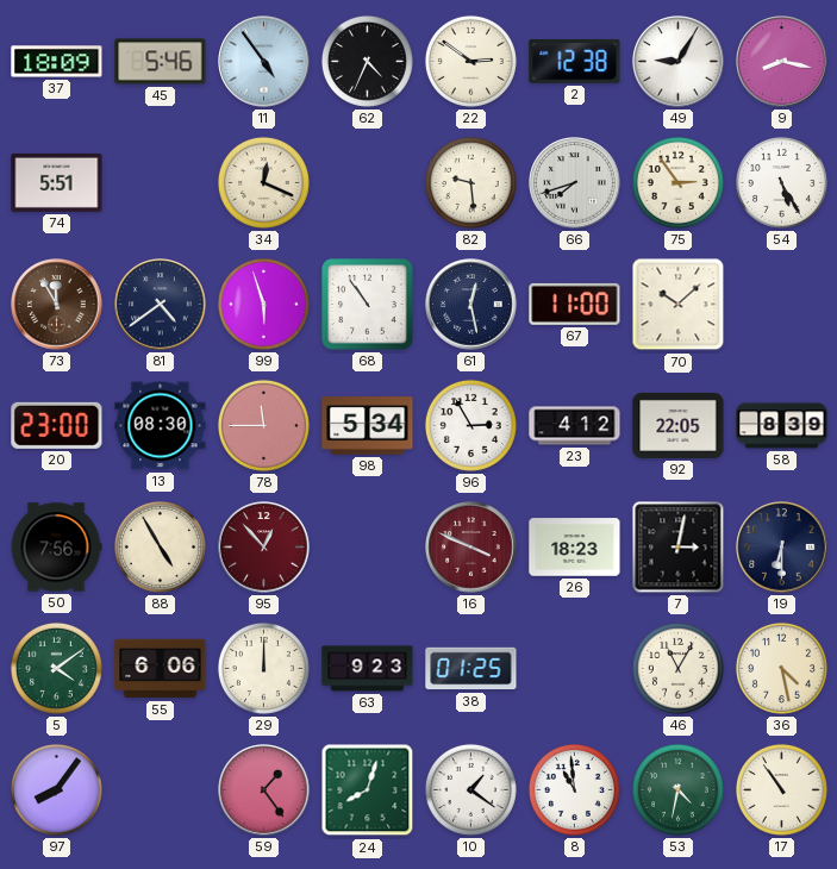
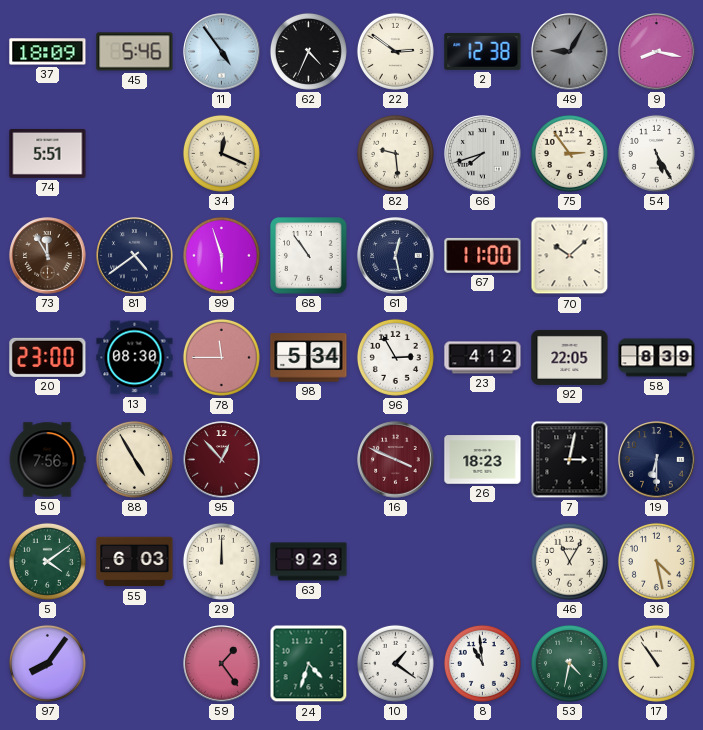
49 dial: white -> grey
55: 6:06 -> 6:03
38: 01:25 -> none
24: 8:03 -> 4:33
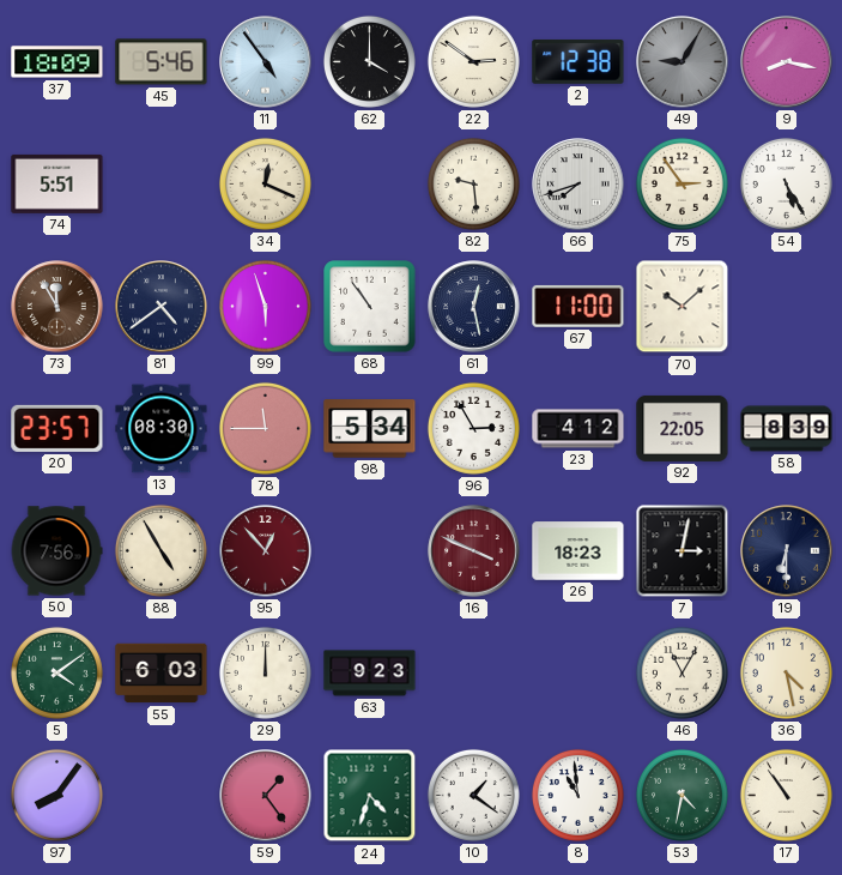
62: 4:34 -> 4:00
20: 23:00 -> 23:57
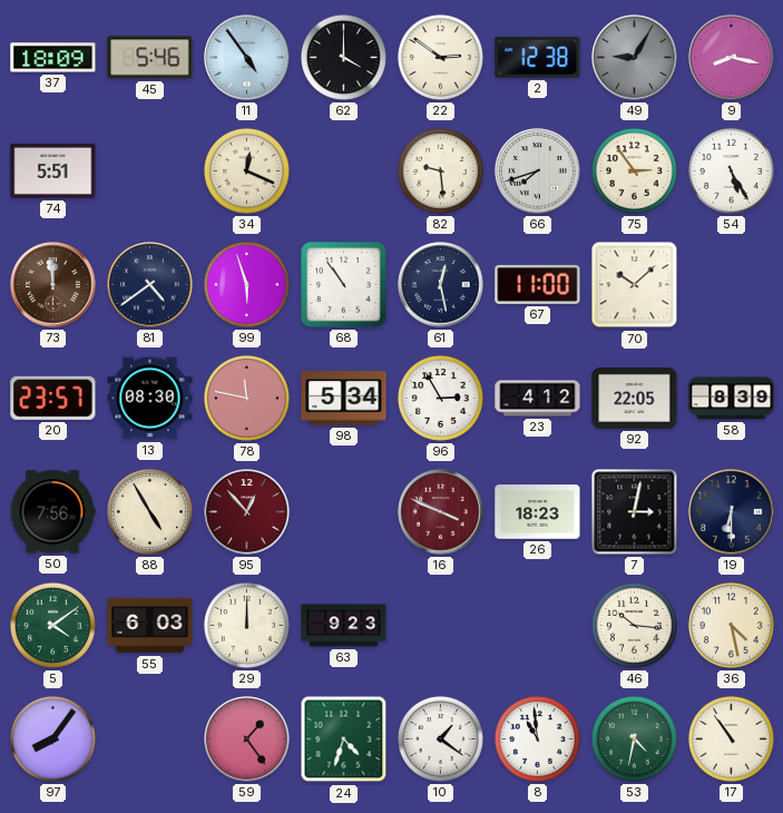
73: 11:55 -> 11:59
78: 11:45 -> 11:47
46: 11:05 -> 10:16
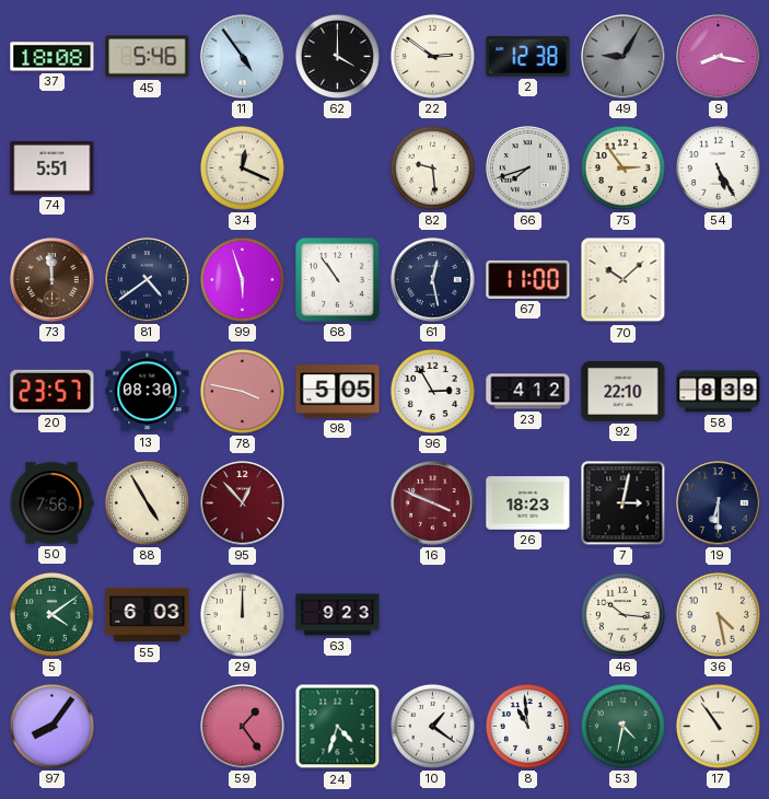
37: 18:09 -> 18:08
78: 11:47 -> 3:47
98: 5:34 -> 5:05
92: 22:05 -> 22:10
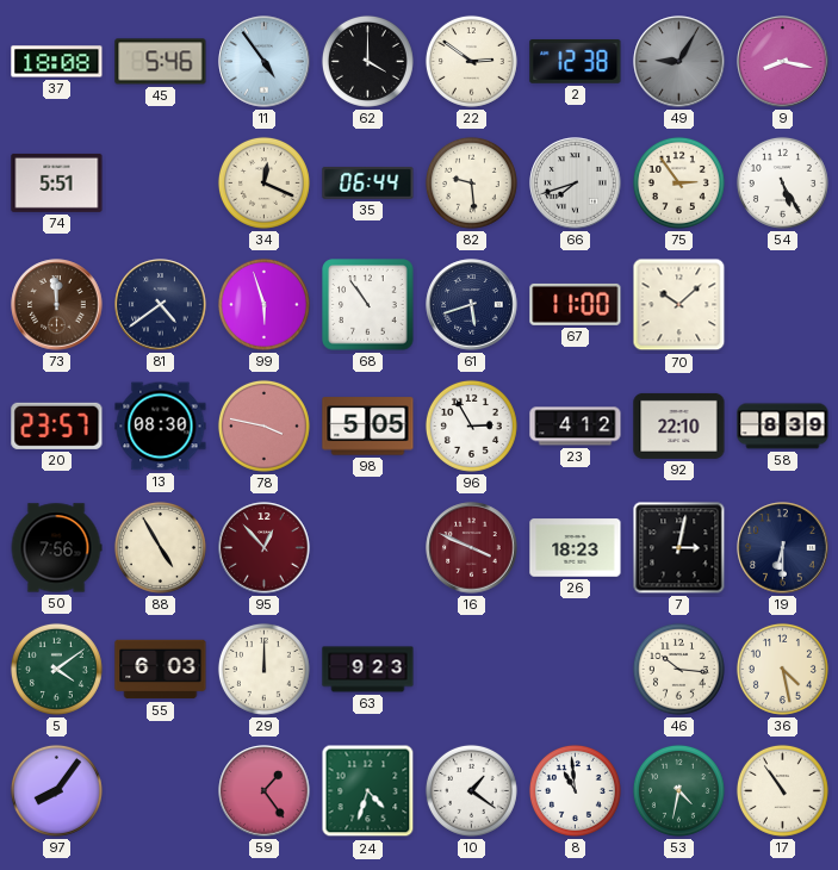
35: none -> 06:44
61: 12:28 -> 5:42
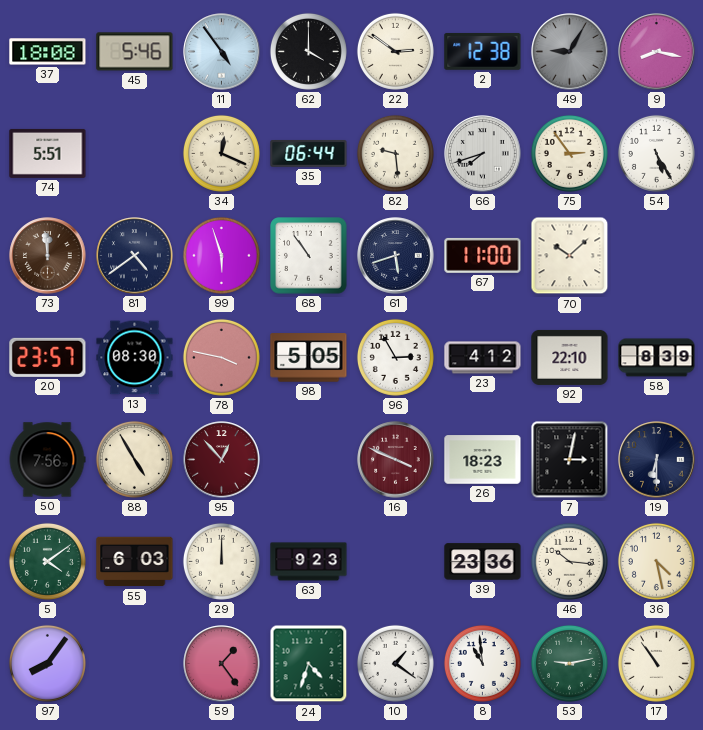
39: none -> 23:36
53: 4:32 -> 9:13
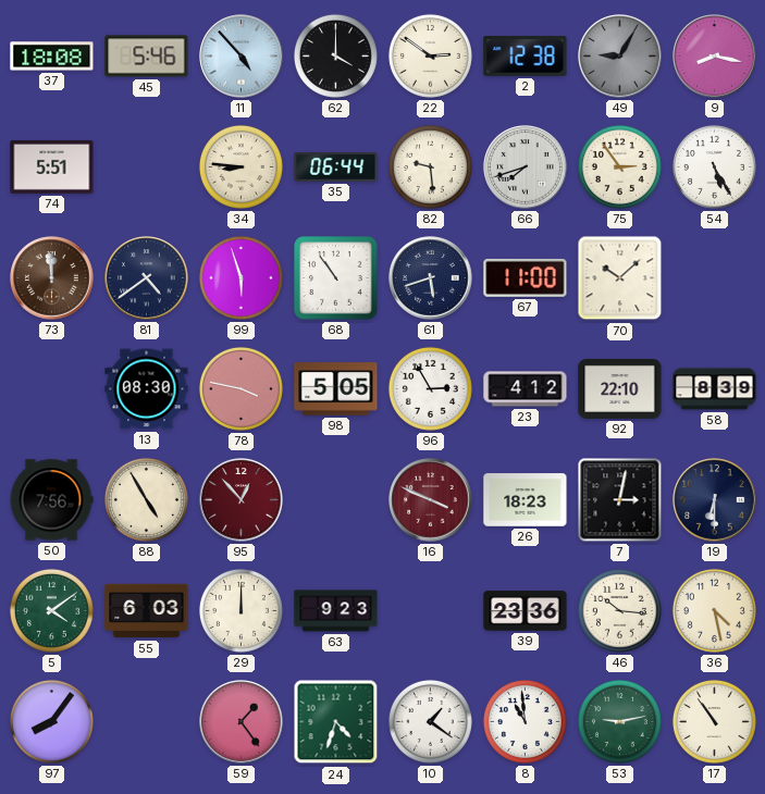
11: 4:54 -> 4:53
34: 12:19 -> 8:46
20: 23:57 -> none
